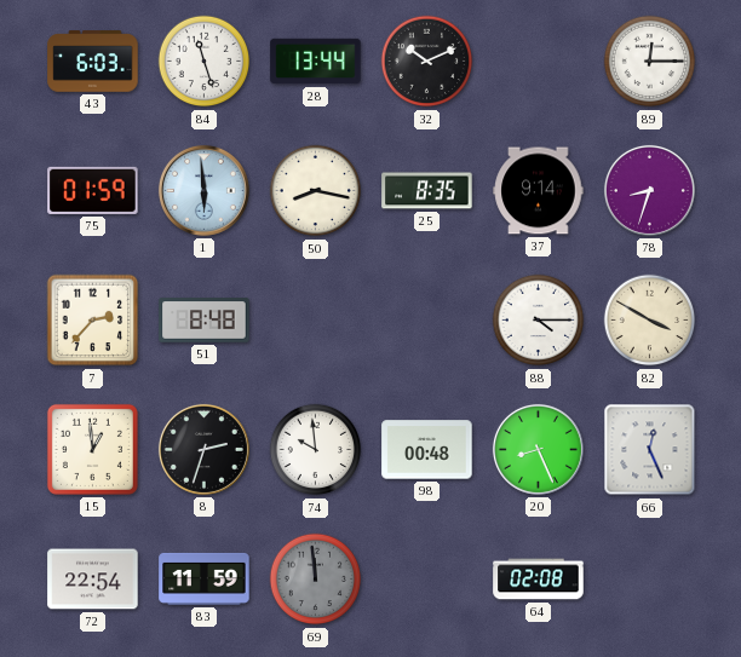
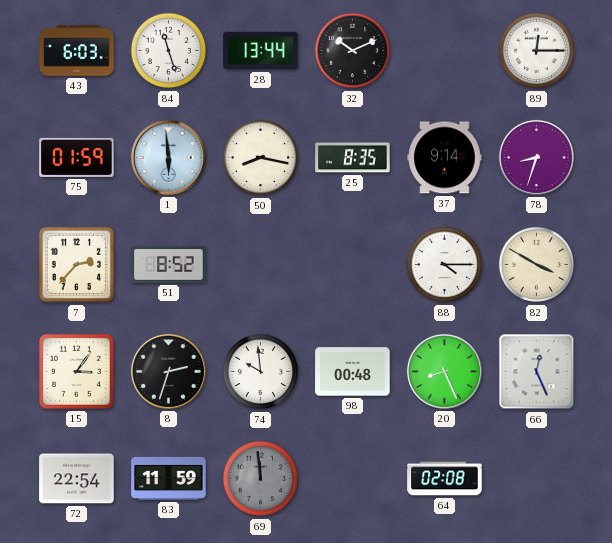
51: 8:48 -> 8:52
15: 12:59 -> 3:06
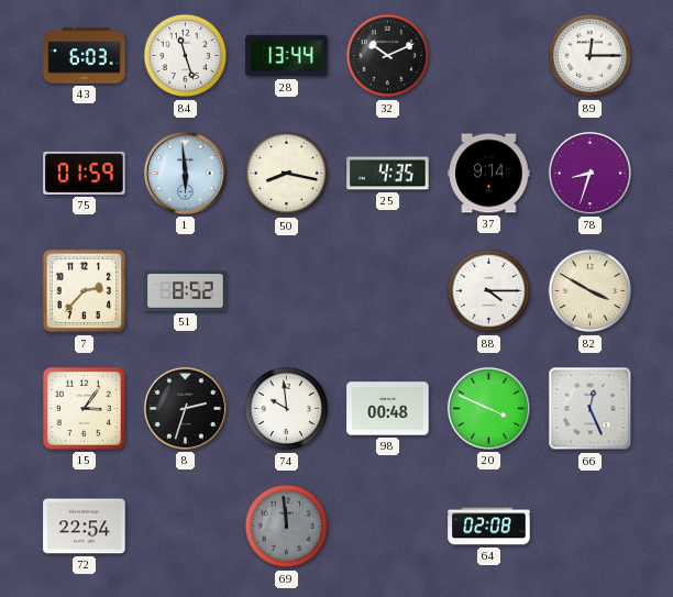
25: 8:35 -> 4:35
20: 8:26 -> 3:49
83: 11:59 -> none
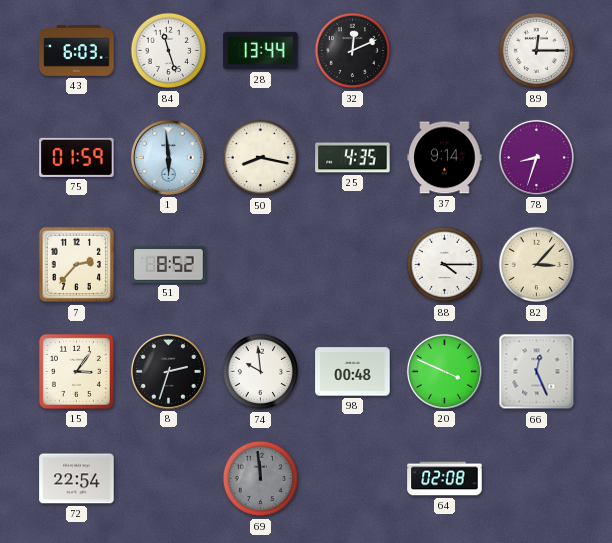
32: 10:11 -> 12:11
82: 3:50 -> 3:07
